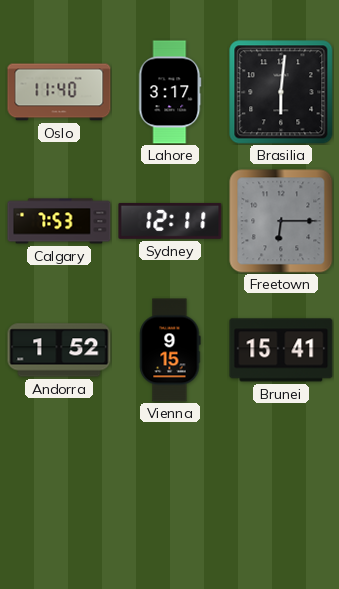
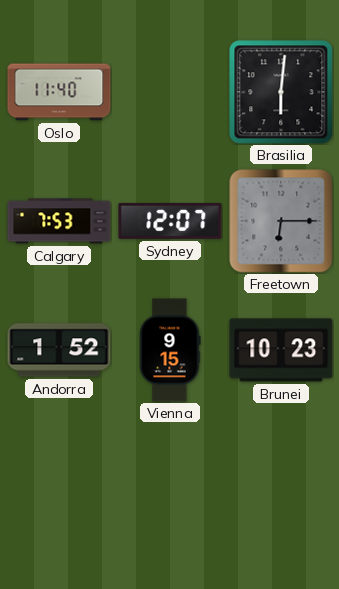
Lahore: 3:17 -> none
Sydney: 12:11 -> 12:07
Brunei: 15:41 -> 10:23
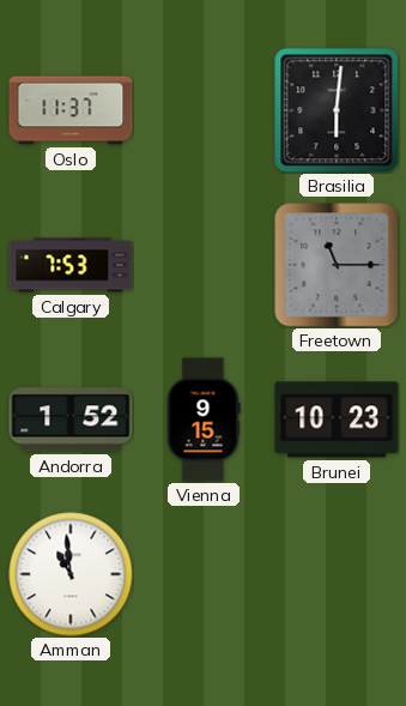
Oslo: 11:40 -> 11:37
Sydney: 12:07 -> none
Freetown: 6:15 -> 11:15
Amman: none -> 10:59
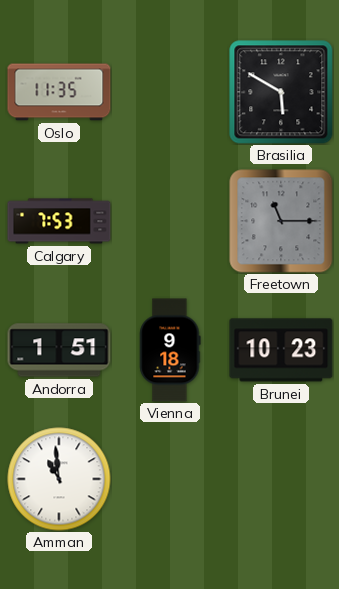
Oslo: 11:37 -> 11:35
Brasilia: 6:01 -> 5:50
Andorra: 1:52 -> 1:51
Vienna: 9:15 -> 9:18
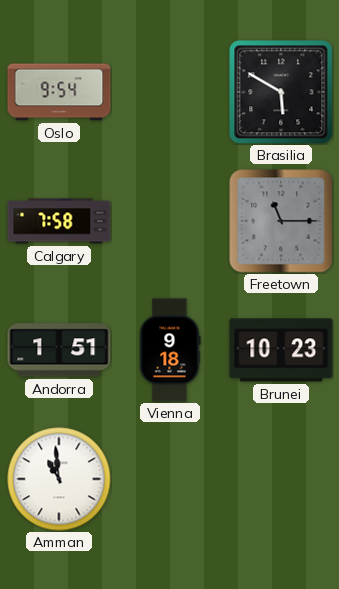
Oslo: 11:35 -> 9:54
Calgary: 7:53 -> 7:58
